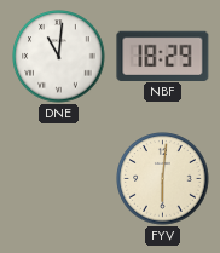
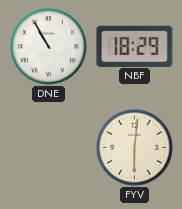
DNE: 11:01 -> 10:55
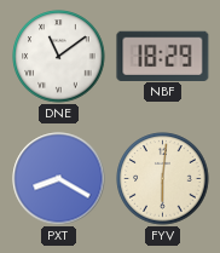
DNE: 10:55 -> 11:09
PXT: none -> 8:20
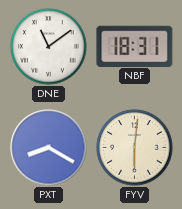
NBF: 18:29 -> 18:31
